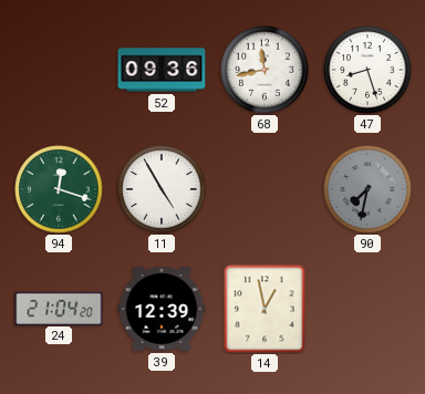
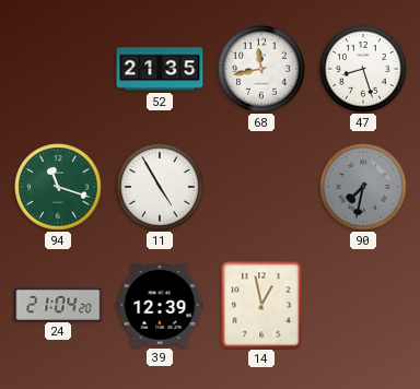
52: 09:36 -> 21:35
94: 12:18 -> 11:18
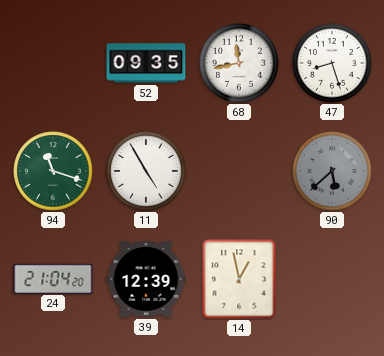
52: 21:35 -> 09:35
90: 7:32 -> 5:38
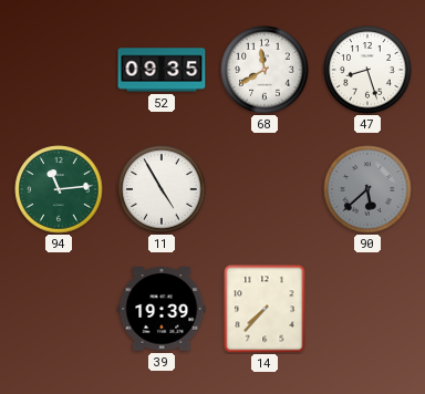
68: 11:43 -> 11:40
94: 11:18 -> 11:14
24: 21:04 -> none
39: 12:39 -> 19:39
14: 12:58 -> 7:37
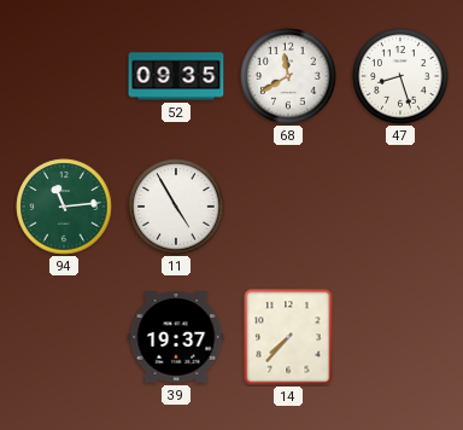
90: 5:38 -> none
39: 19:39 -> 19:37
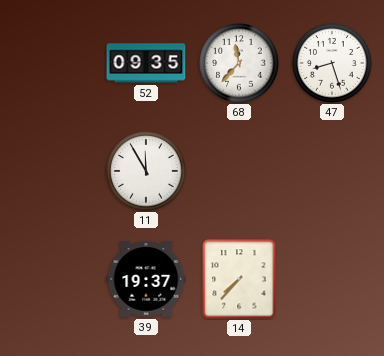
68: 11:40 -> 11:37
94: 11:14 -> none
11: 4:55 -> 11:55
